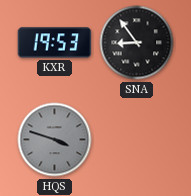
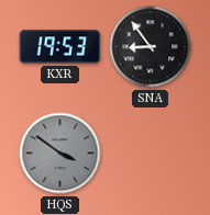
HQS: 3:48 -> 3:51
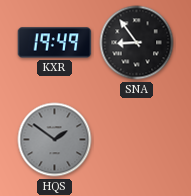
KXR: 19:53 -> 19:49
HQS: 3:51 -> 1:51
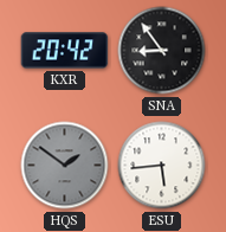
KXR: 19:49 -> 20:42
ESU: none -> 5:44
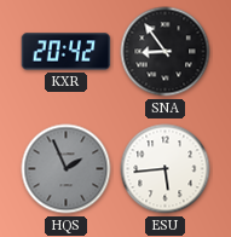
HQS: 1:51 -> 1:56
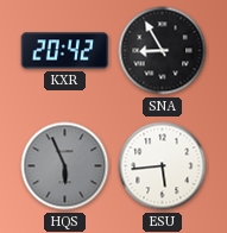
SNA: 8:54 -> 8:55
HQS: 1:56 -> 5:56
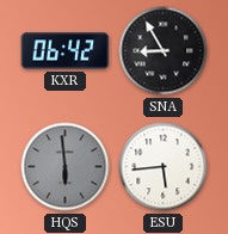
KXR: 20:42 -> 06:42
HQS: 5:56 -> 5:59
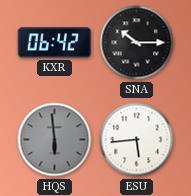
SNA: 8:55 -> 10:15
